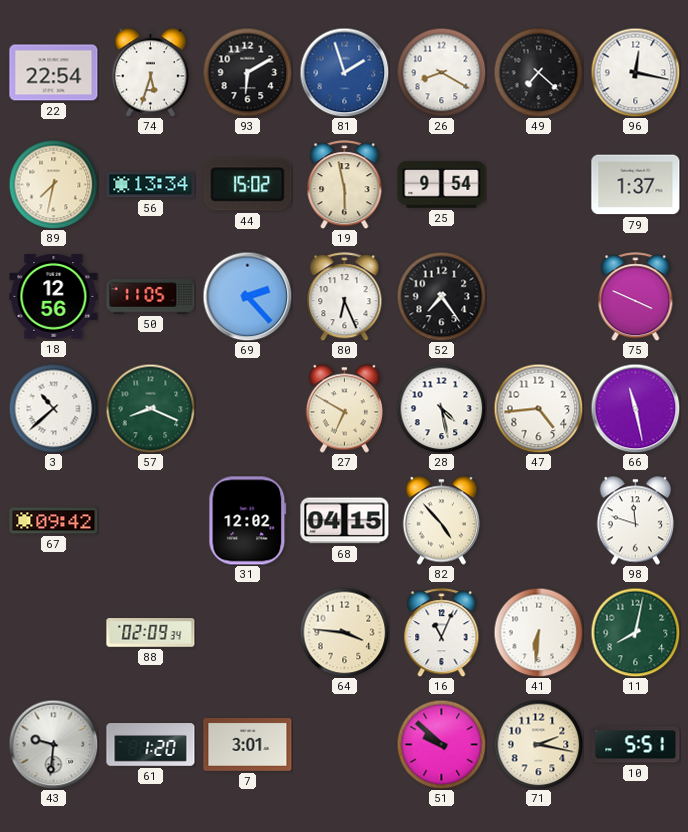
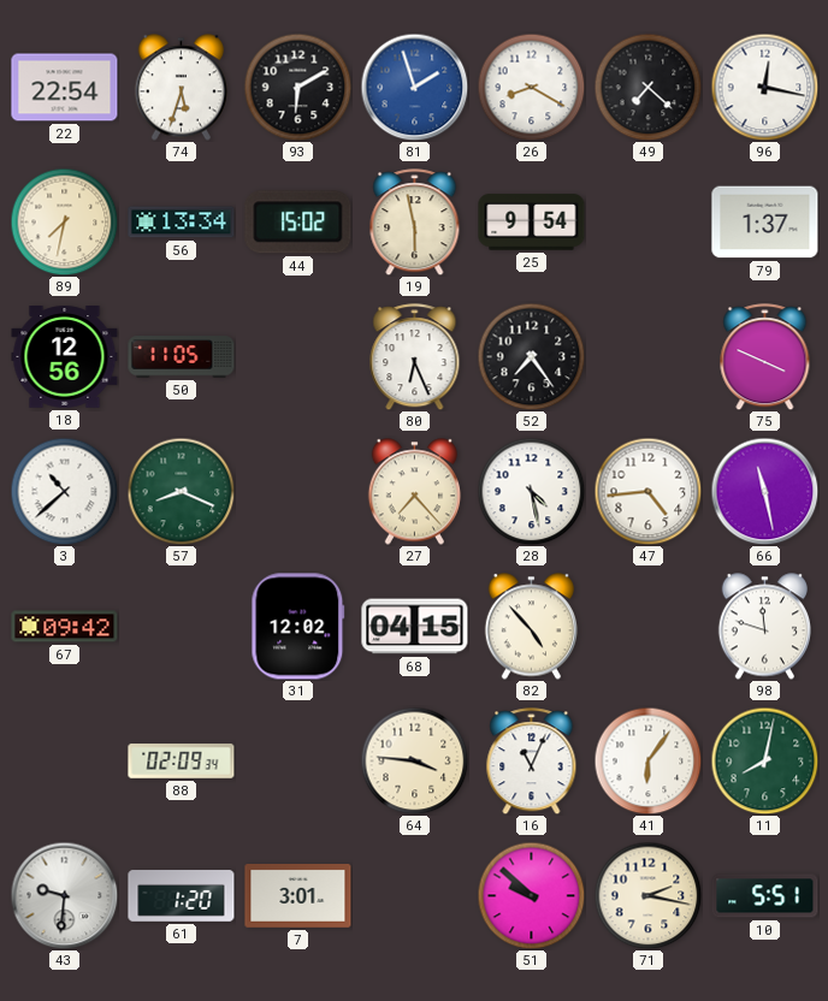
69: 2:23 -> none
27: 6:50 -> 7:23
41: 6:31 -> 6:06
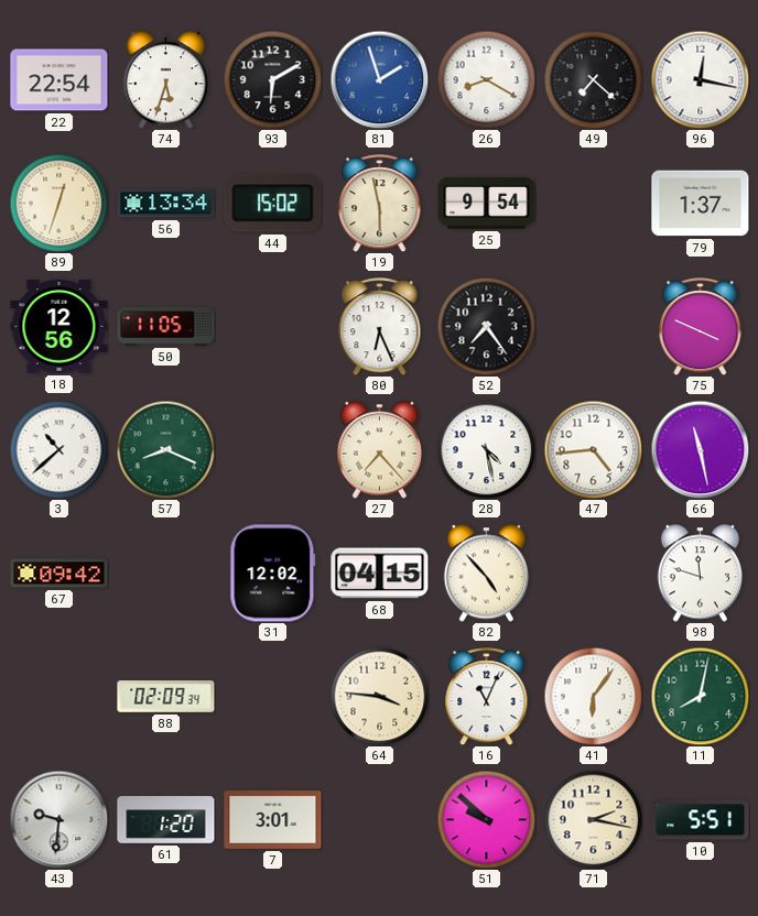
89: 7:32 -> 12:33
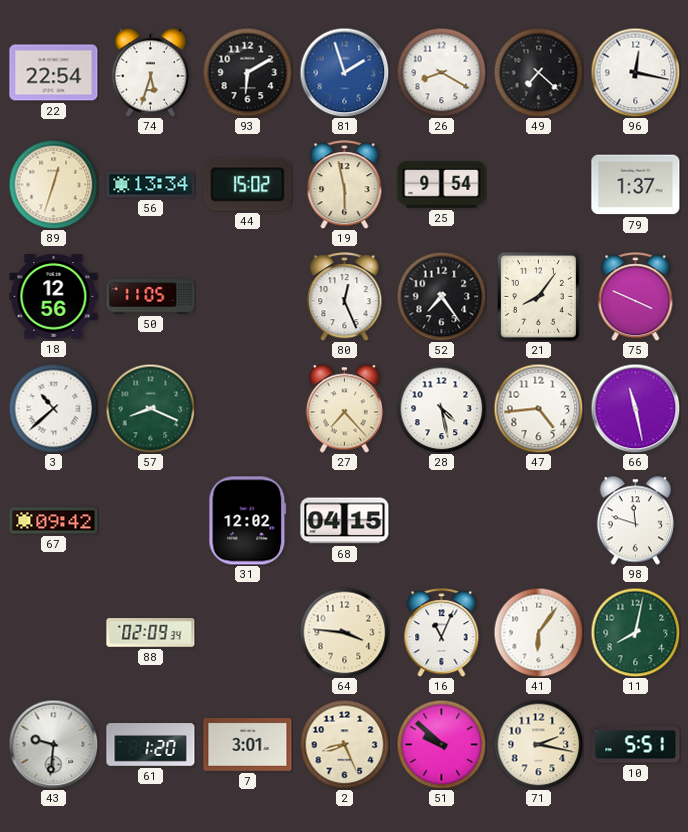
80: 6:26 -> 12:26
21: none -> 8:06
82: 4:53 -> none
2: none -> 8:26
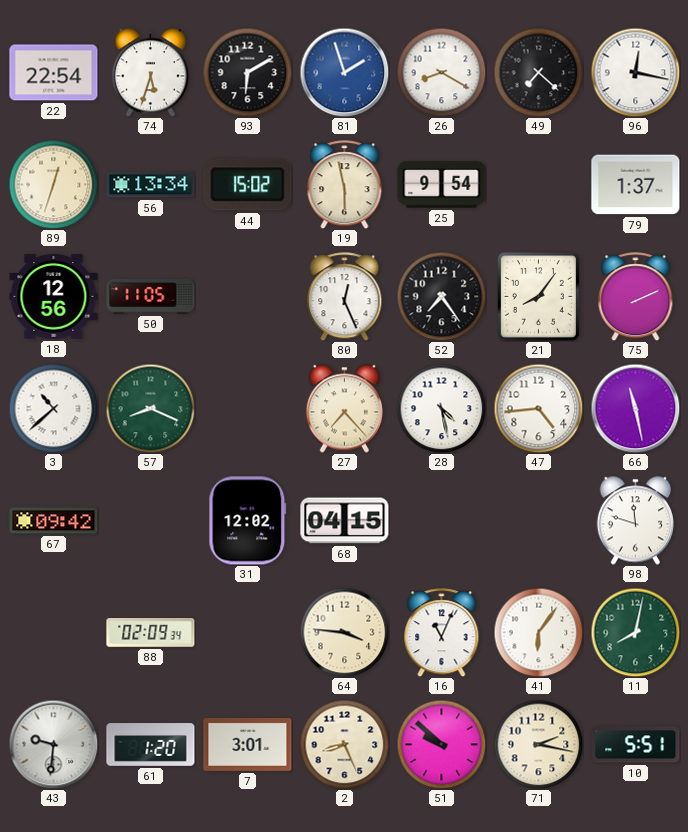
75: 3:49 -> 2:11
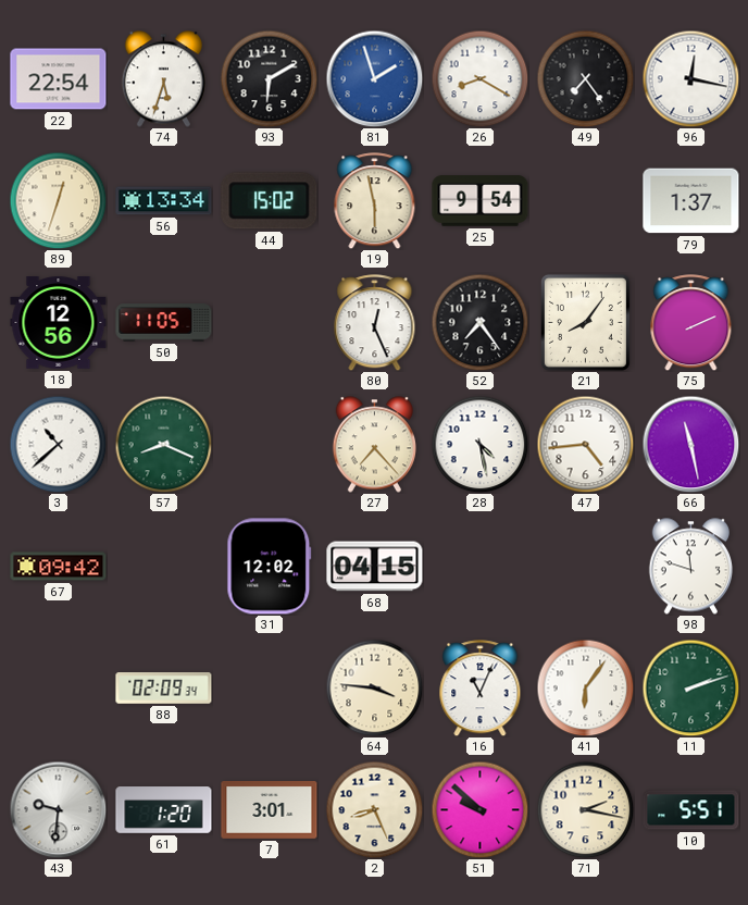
49: 7:22 -> 7:24
11: 8:02 -> 2:12
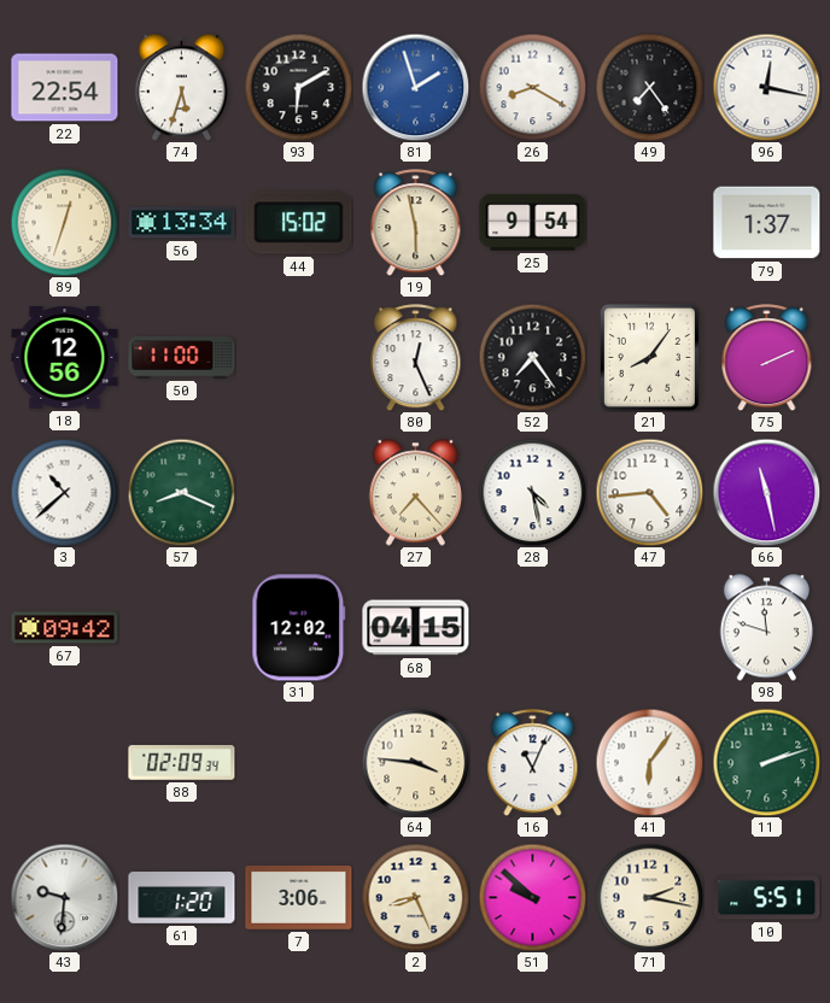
50: 11:05 -> 11:00
7: 3:01 -> 3:06
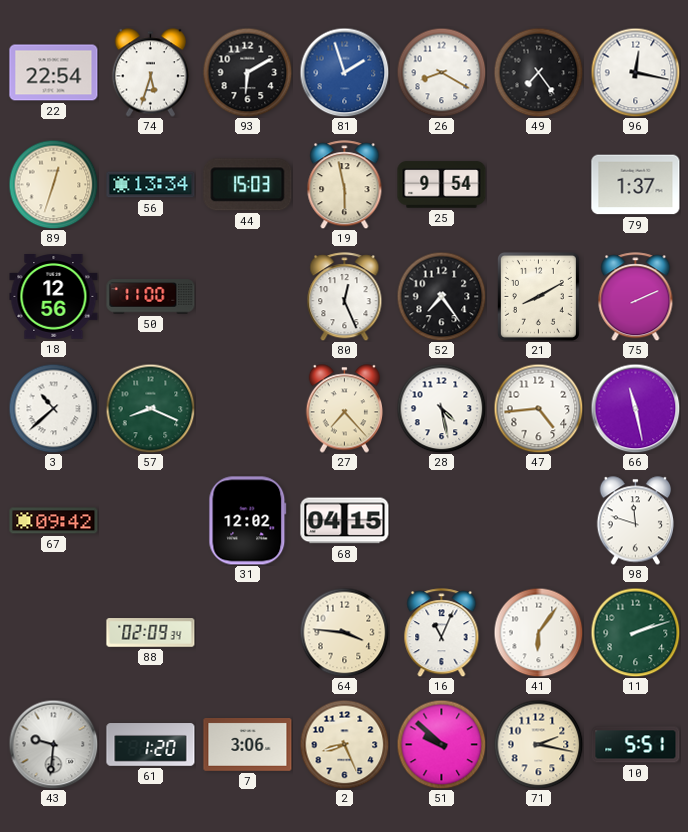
44: 15:02 -> 15:03
21: 8:06 -> 8:10
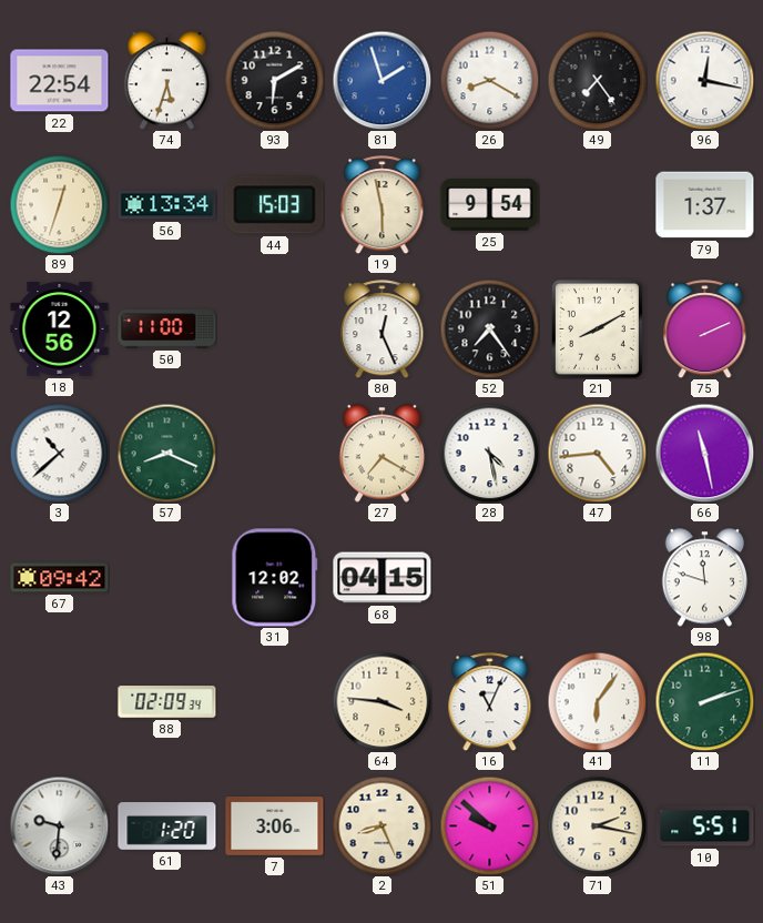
27: 7:23 -> 7:20
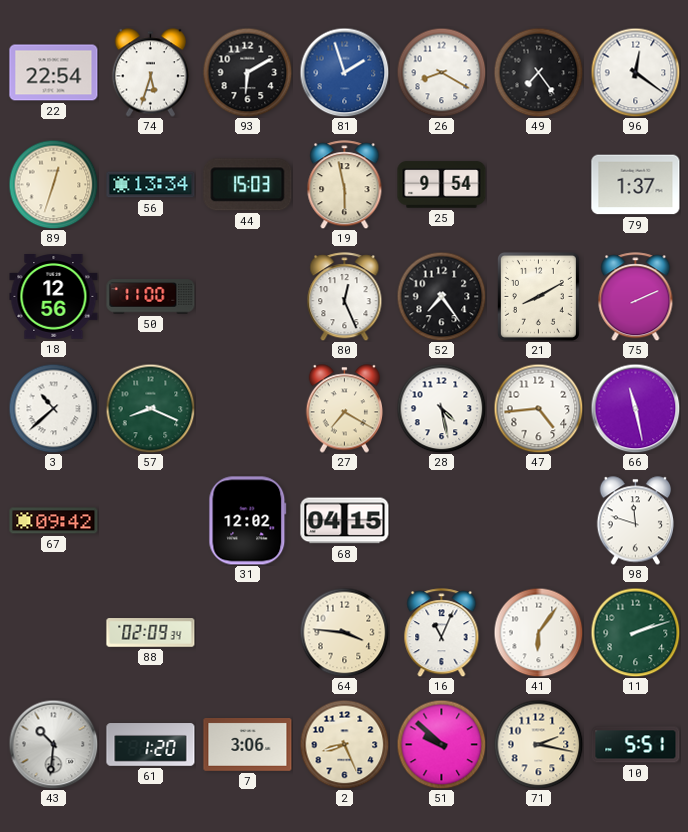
96: 12:17 -> 12:21
43: 9:31 -> 10:31
